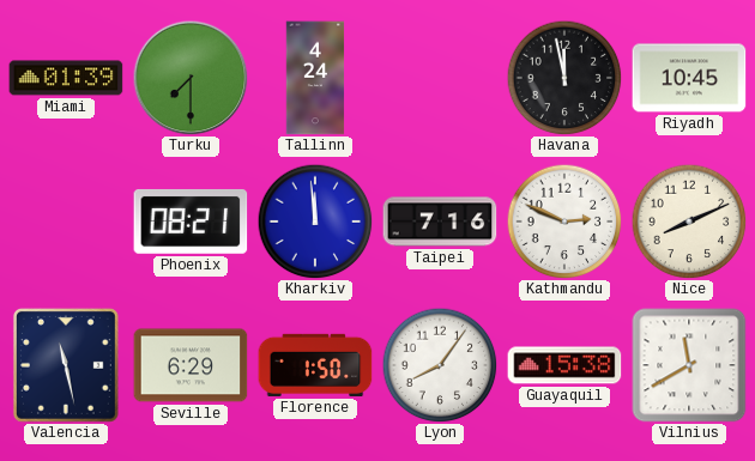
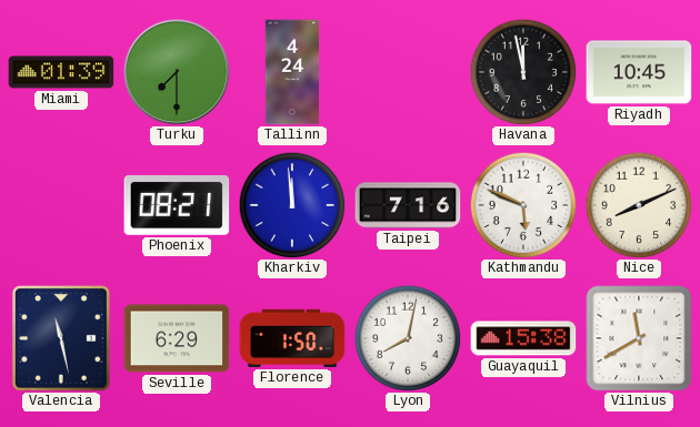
Kathmandu: 2:49 -> 5:49
Lyon: 8:06 -> 8:02
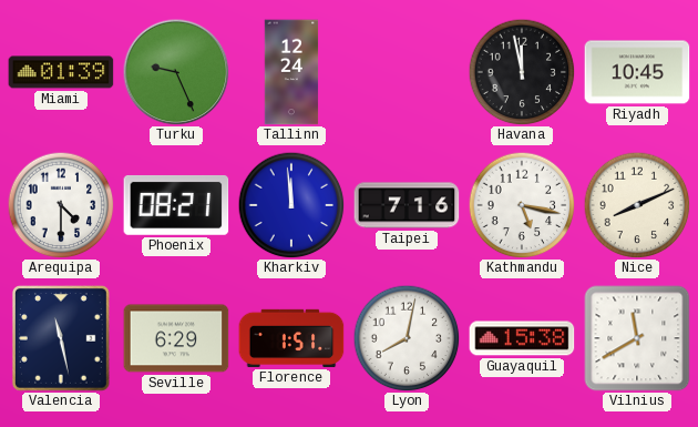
Turku: 7:30 -> 9:26
Tallinn: 4:24 -> 12:24
Arequipa: none -> 4:30
Kathmandu: 5:49 -> 5:17
Florence: 1:50 -> 1:51
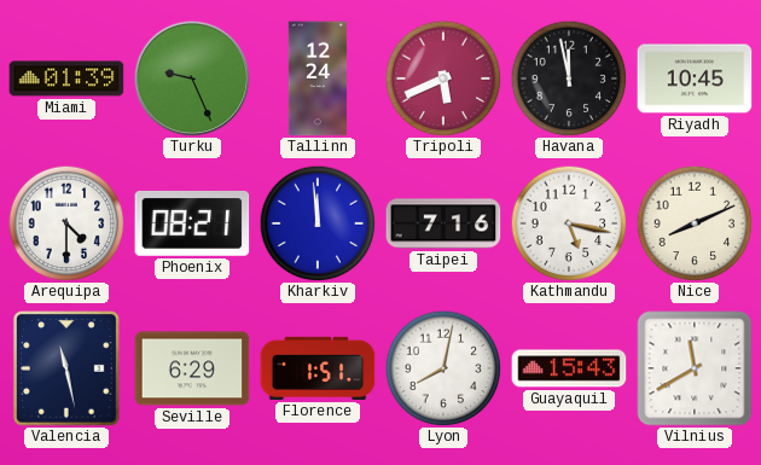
Tripoli: none -> 5:41
Guayaquil: 15:38 -> 15:43
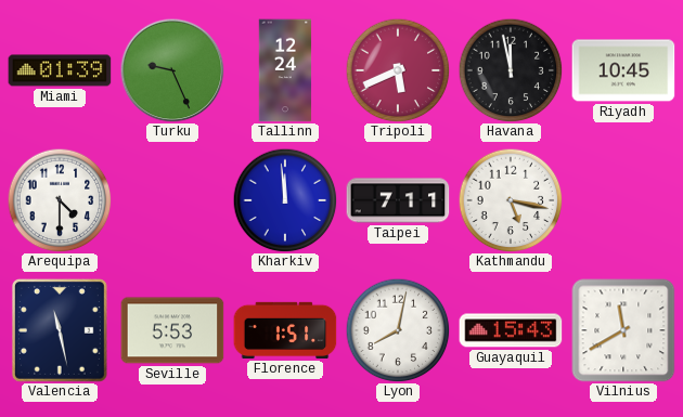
Phoenix: 08:21 -> none
Taipei: 7:16 -> 7:11
Nice: 8:11 -> none
Seville: 6:29 -> 5:53
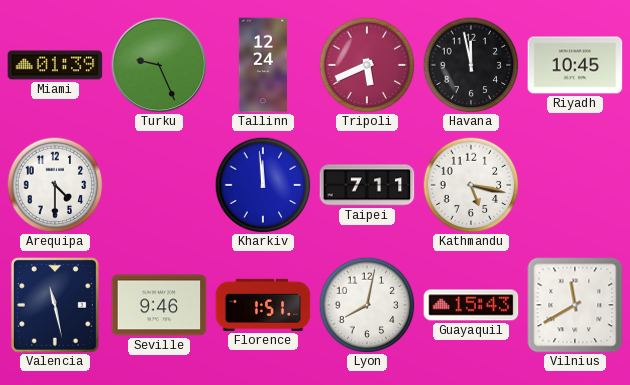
Seville: 5:53 -> 9:46
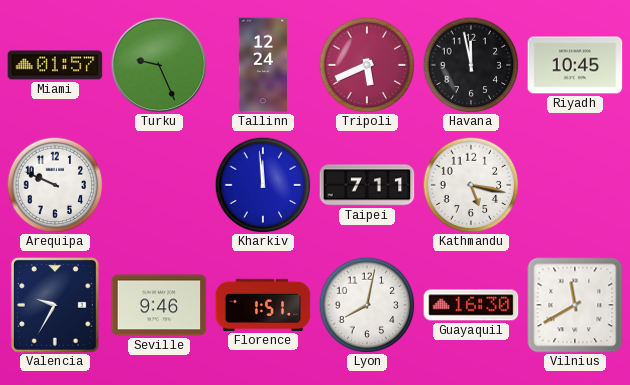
Miami: 01:39 -> 01:57
Arequipa: 4:30 -> 9:49
Valencia: 11:28 -> 9:35
Guayaquil: 15:43 -> 16:30
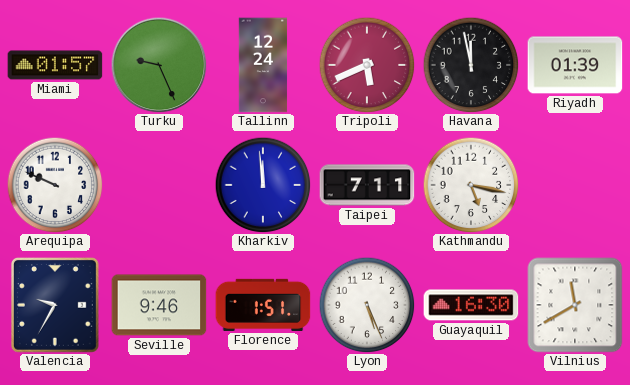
Riyadh: 10:45 -> 01:39
Lyon: 8:02 -> 5:26
